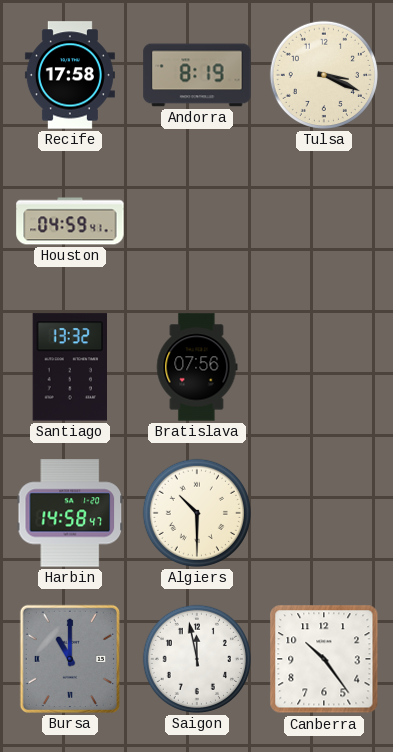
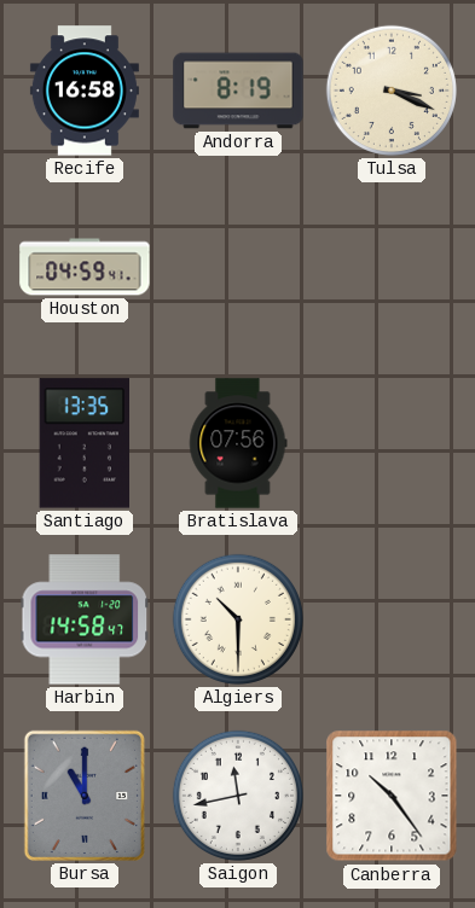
Recife: 17:58 -> 16:58
Santiago: 13:32 -> 13:35
Saigon: 11:58 -> 11:43
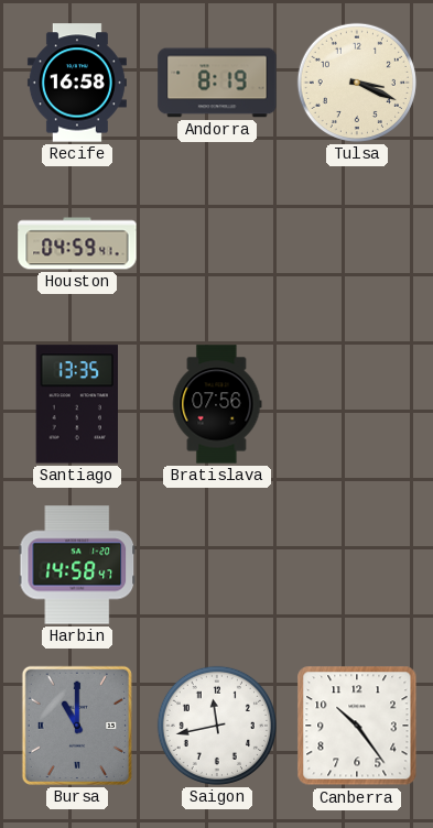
Algiers: 10:30 -> none
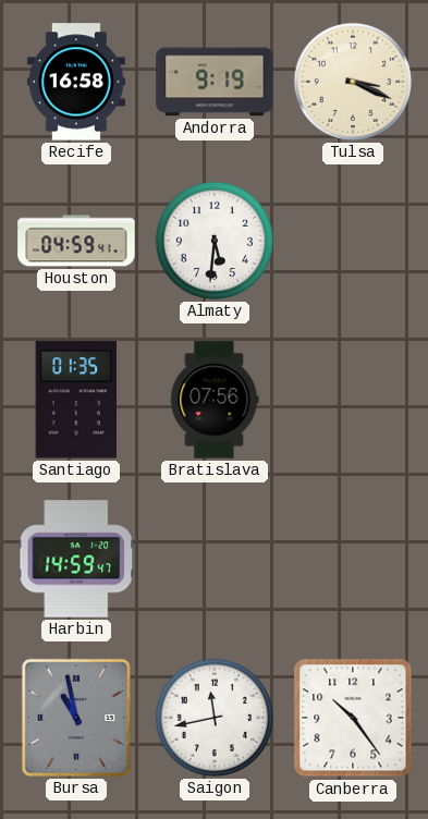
Andorra: 8:19 -> 9:19
Almaty: none -> 5:31
Santiago: 13:35 -> 01:35
Harbin: 14:58 -> 14:59
Bursa: 11:00 -> 10:58
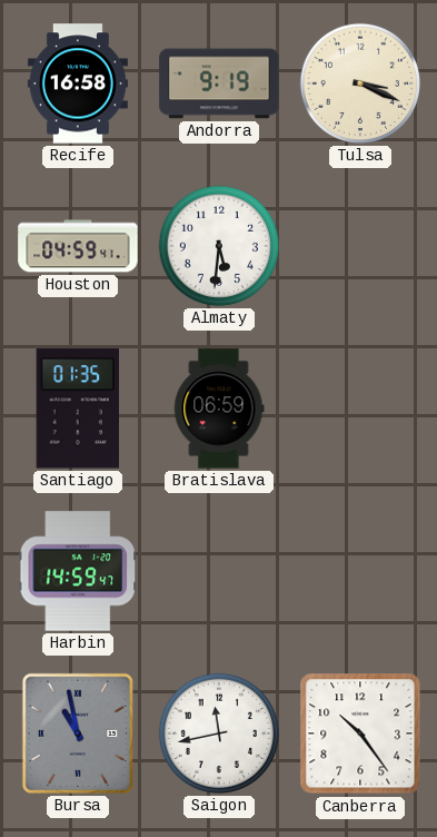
Bratislava: 07:56 -> 06:59
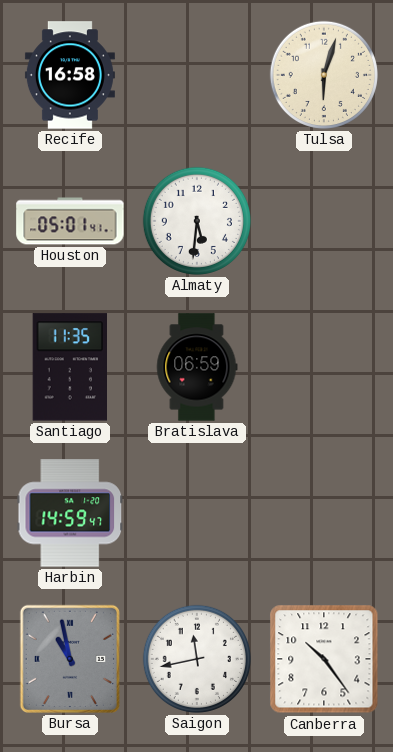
Andorra: 9:19 -> none
Tulsa: 3:19 -> 6:03
Houston: 04:59 -> 05:01
Santiago: 01:35 -> 11:35
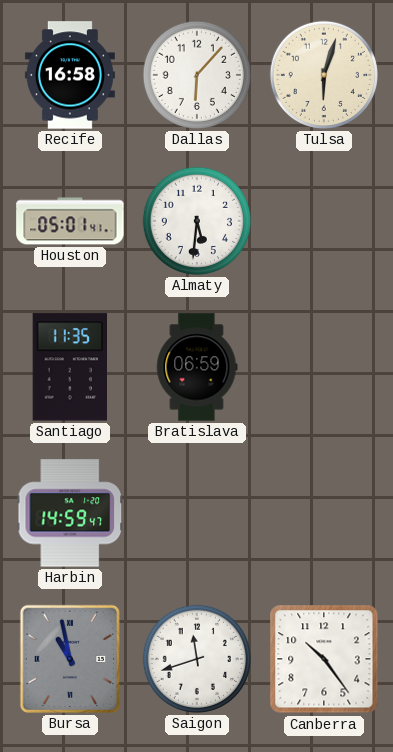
Dallas: none -> 6:07
Saigon: 11:43 -> 11:42
